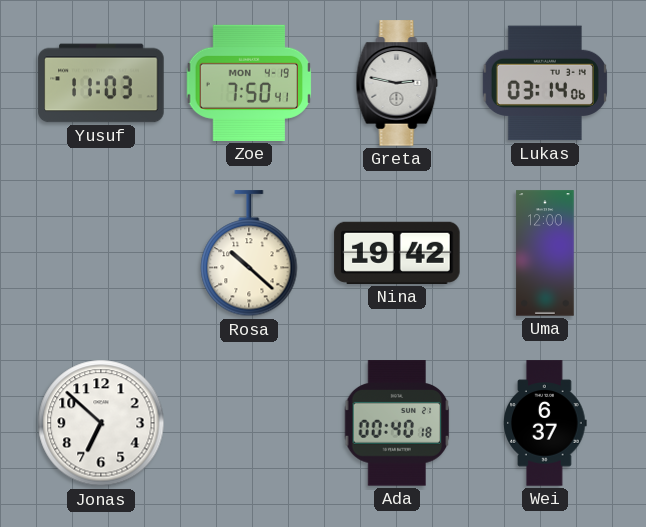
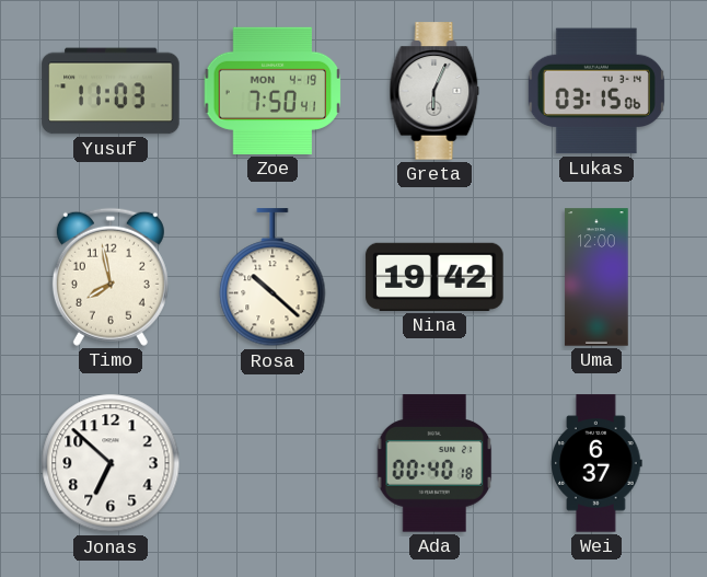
Greta: 2:47 -> 6:04
Lukas: 03:14 -> 03:15
Timo: none -> 7:58
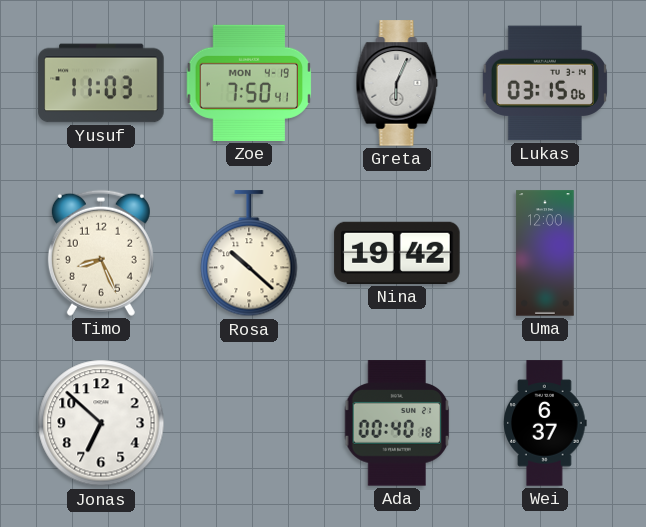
Timo: 7:58 -> 8:26
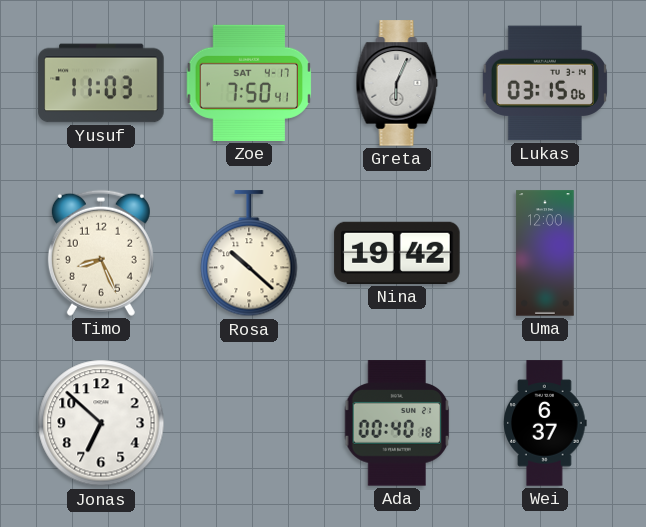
Zoe date: MON 4-19 -> SAT 4-17
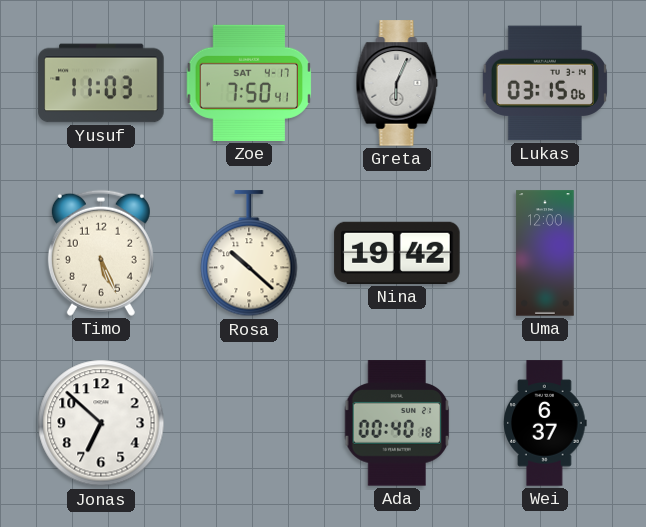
Timo: 8:26 -> 5:26
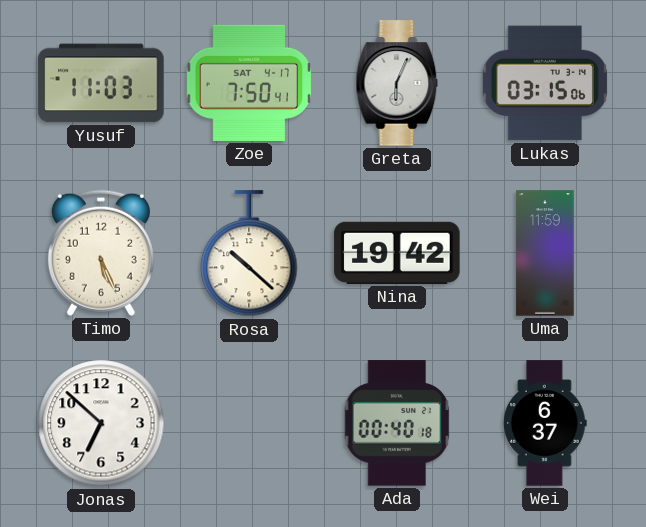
Uma: 12:00 -> 11:59
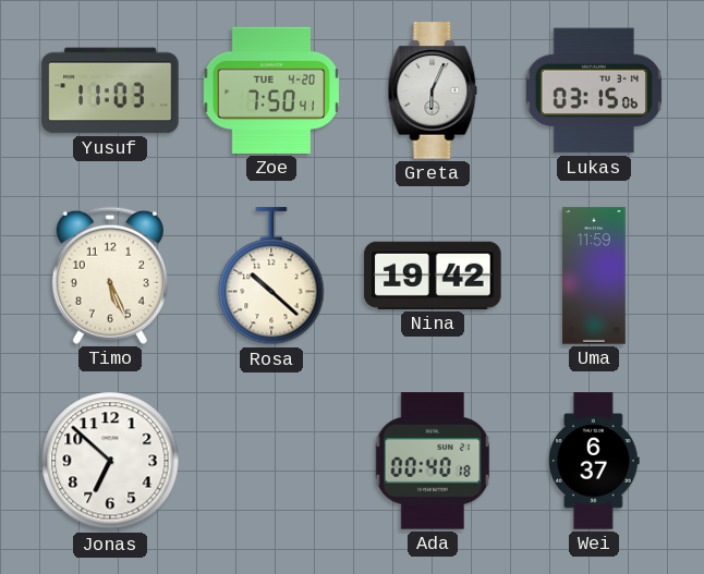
Zoe date: SAT 4-17 -> TUE 4-20
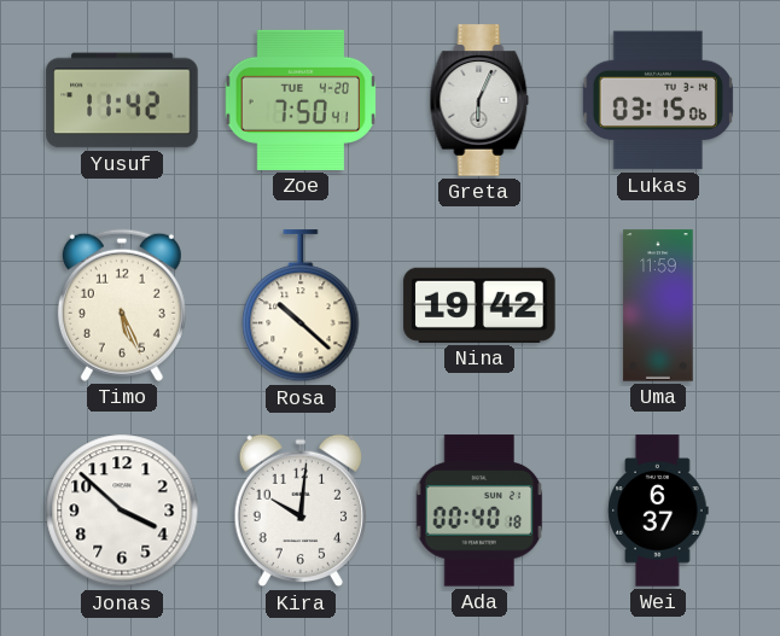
Yusuf: 11:03 -> 11:42
Jonas: 6:52 -> 3:52
Kira: none -> 10:01
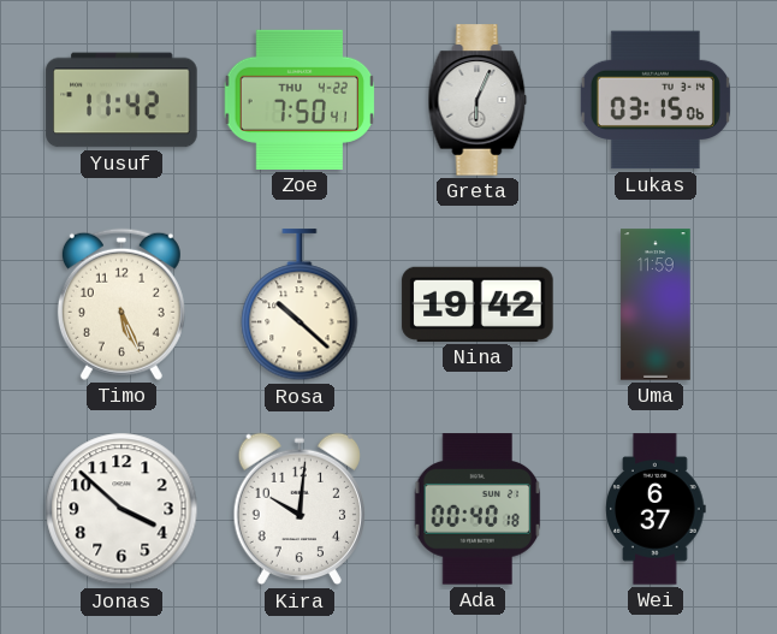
Zoe date: TUE 4-20 -> THU 4-22
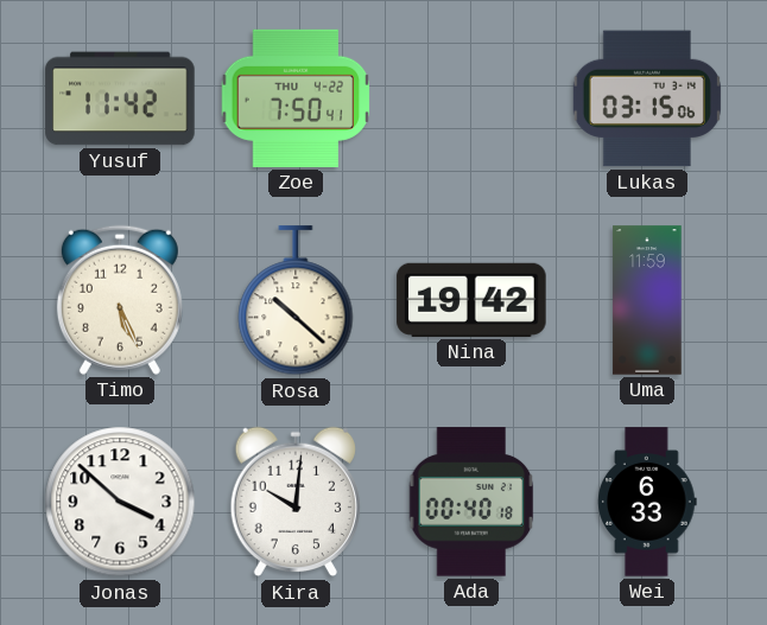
Greta: 6:04 -> none
Wei: 6:37 -> 6:33
